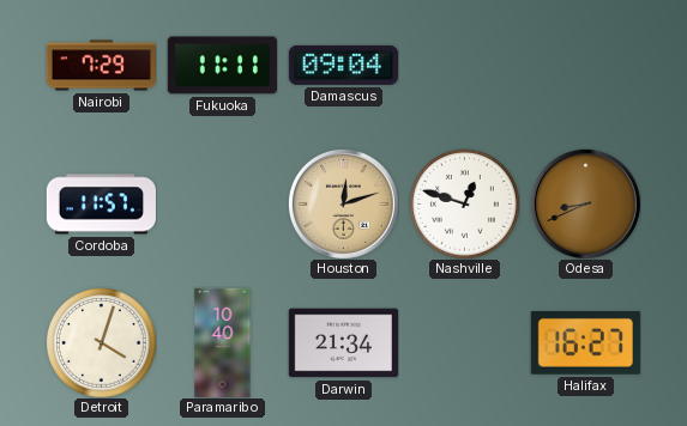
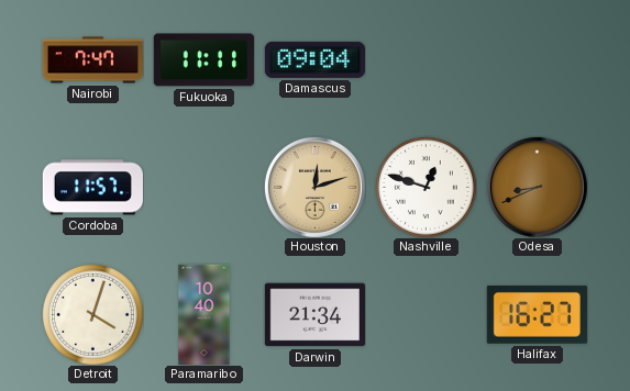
Nairobi: 7:29 -> 7:47
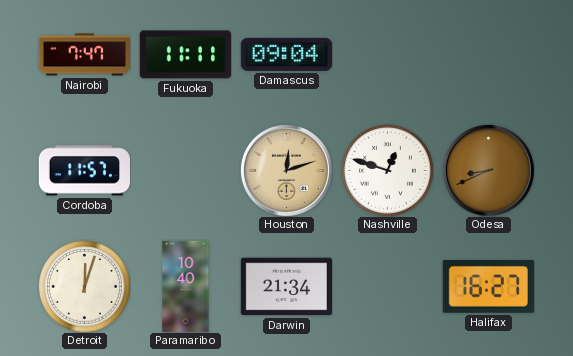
Detroit: 4:03 -> 12:03
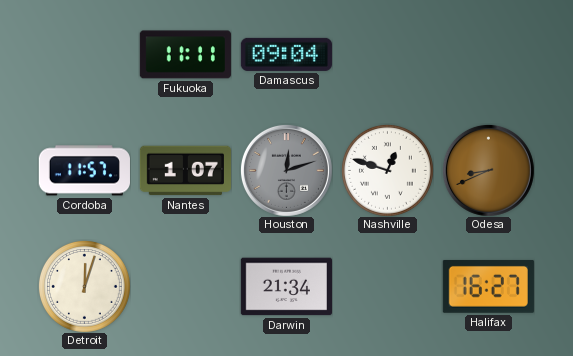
Nairobi: 7:47 -> none
Nantes: none -> 1:07
Houston dial: champagne -> grey
Paramaribo: 10:40 -> none
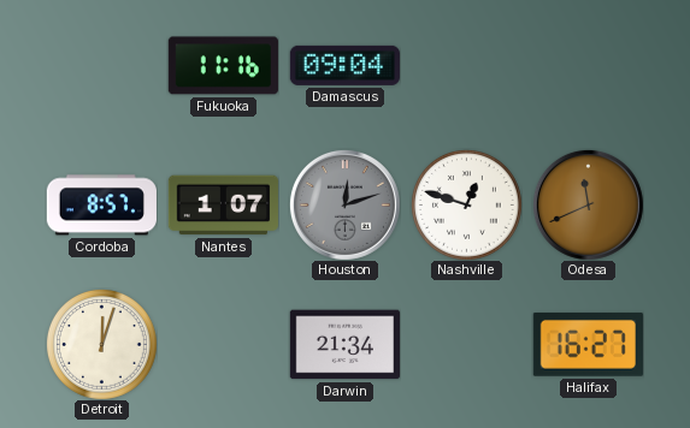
Fukuoka: 11:11 -> 11:16
Cordoba: 11:57 -> 8:57
Odesa: 8:41 -> 11:41
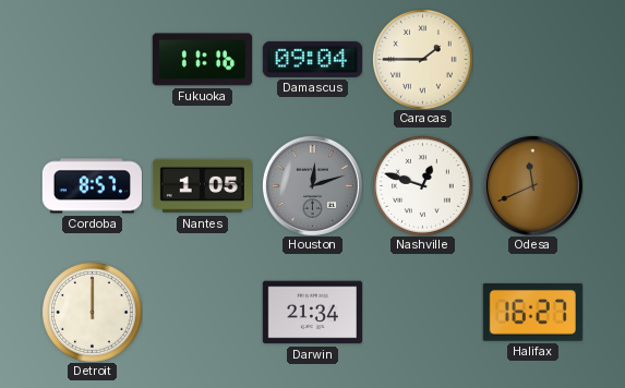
Caracas: none -> 1:45
Nantes: 1:07 -> 1:05
Detroit: 12:03 -> 12:00
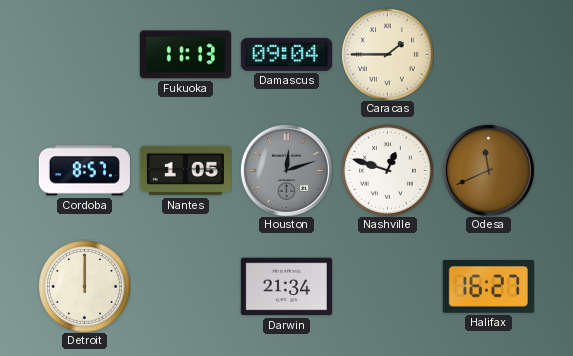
Fukuoka: 11:16 -> 11:13
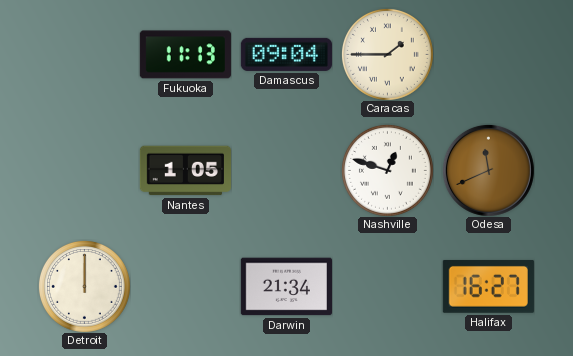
Cordoba: 8:57 -> none
Houston: 12:12 -> none
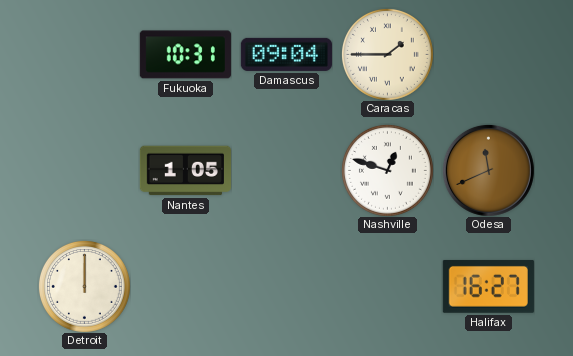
Fukuoka: 11:13 -> 10:31
Darwin: 21:34 -> none
